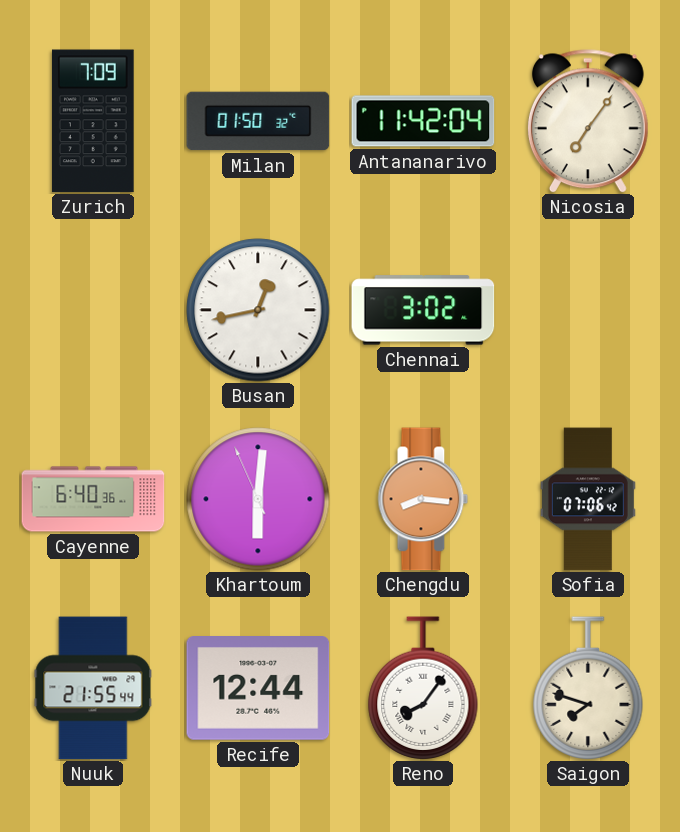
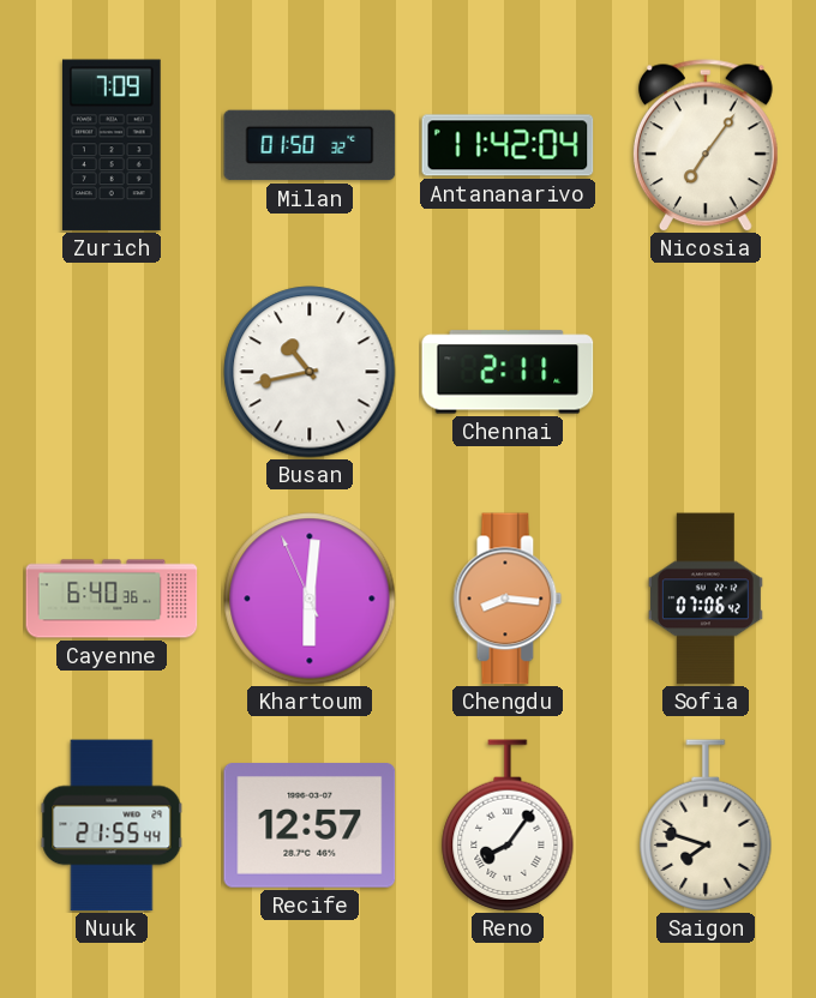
Busan: 12:43 -> 10:43
Chennai: 3:02 -> 2:11
Recife: 12:44 -> 12:57
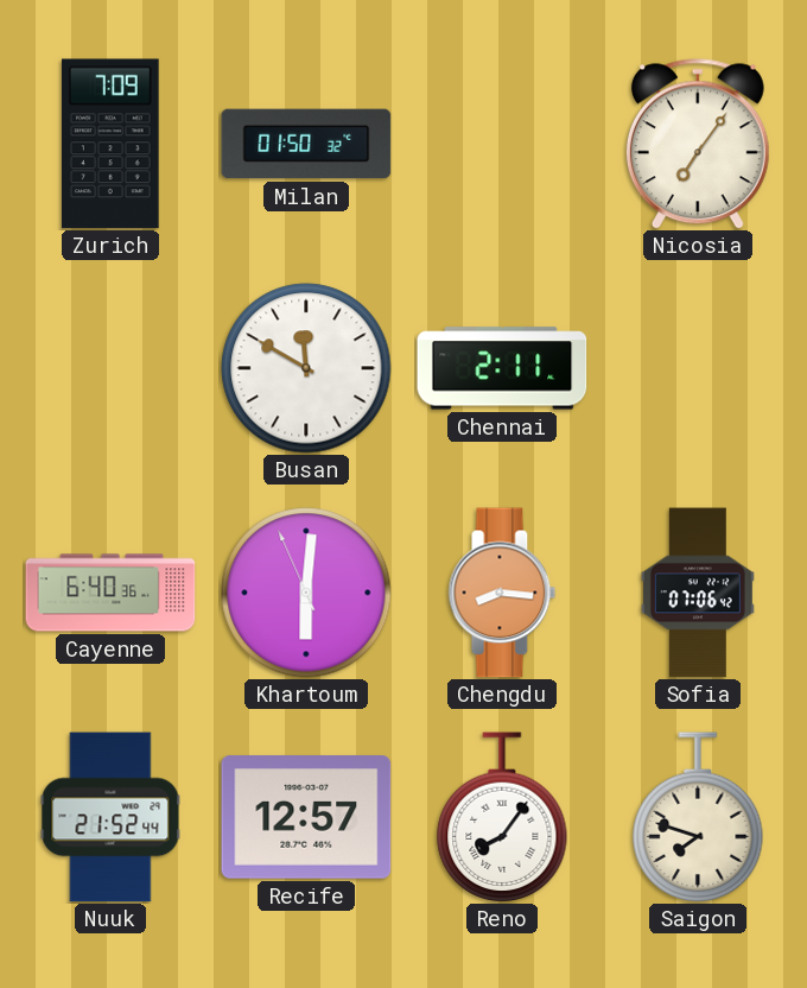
Antananarivo: 11:42 -> none
Busan: 10:43 -> 11:50
Nuuk: 21:55 -> 21:52
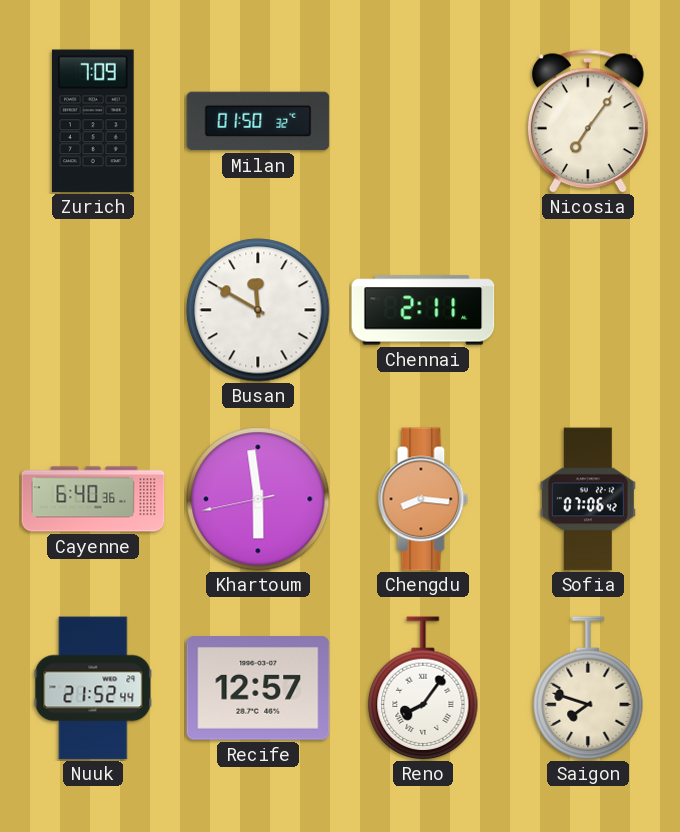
Khartoum: 6:00 -> 5:58
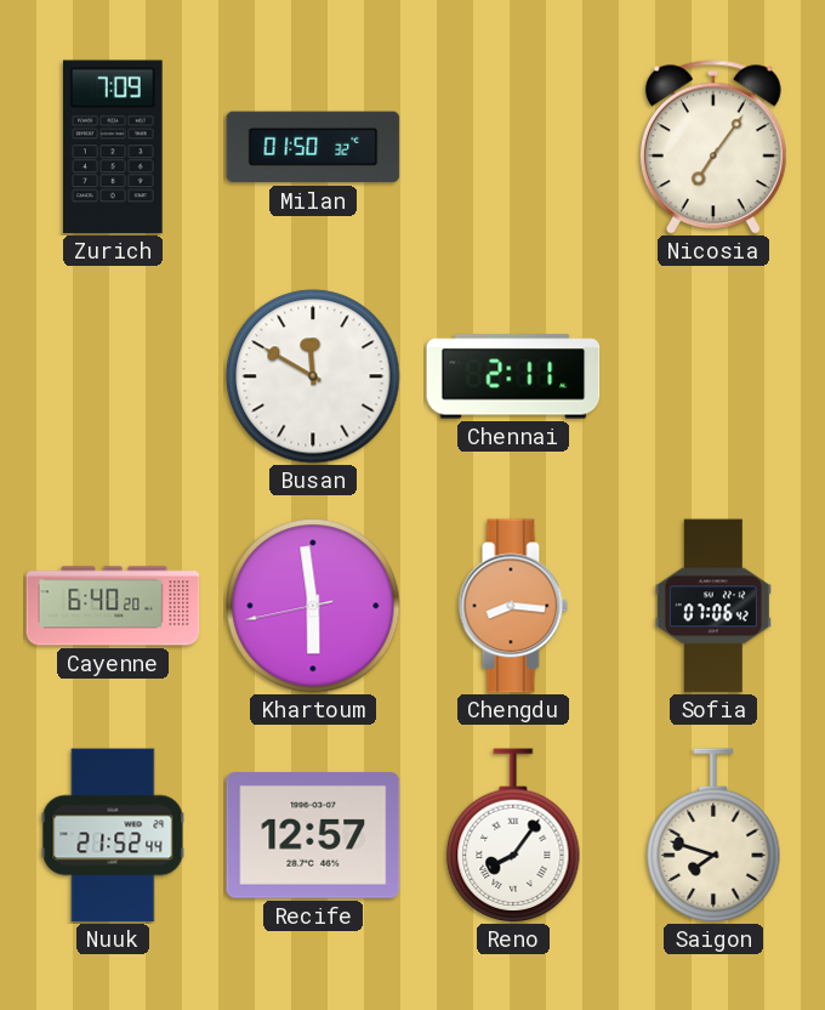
Cayenne: 6:40:36 -> 6:40:20
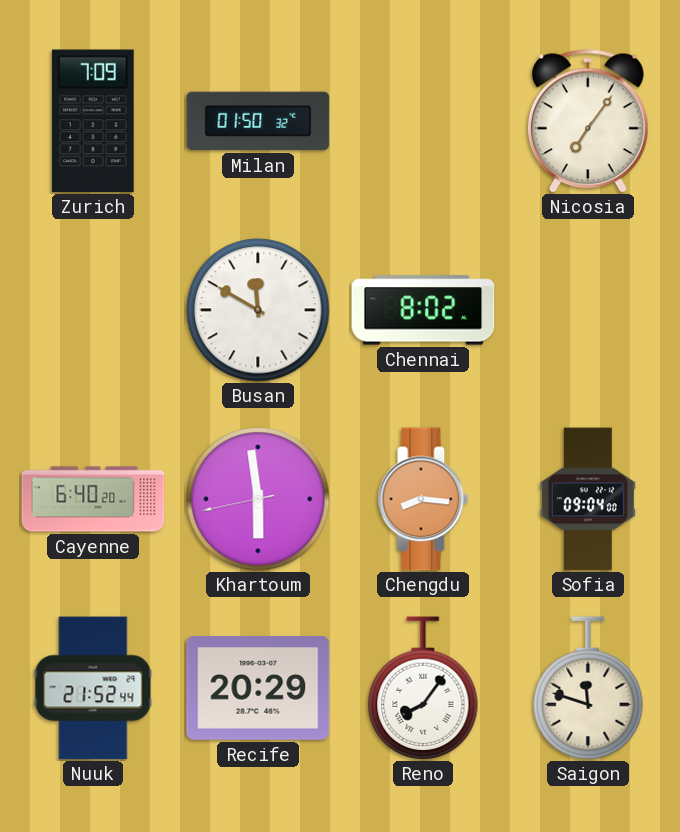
Chennai: 2:11 -> 8:02
Sofia: 07:06 -> 09:04
Recife: 12:57 -> 20:29
Saigon: 7:48 -> 11:48
